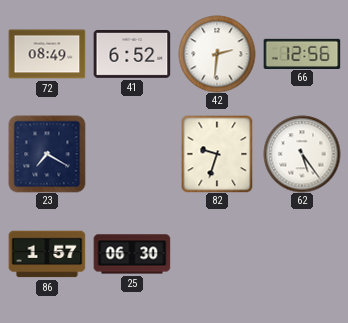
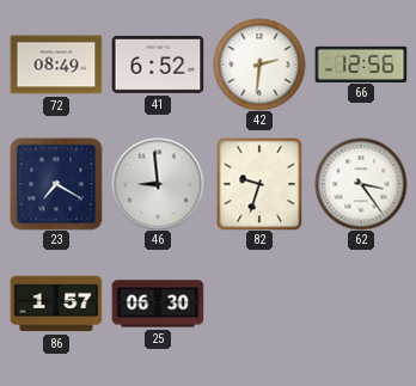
46: none -> 8:59
62: 5:24 -> 3:24
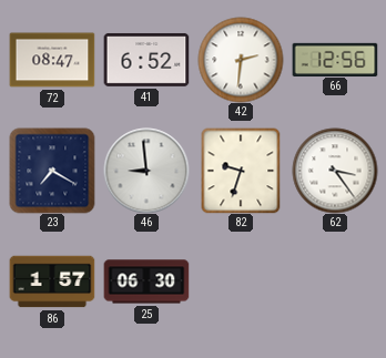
72: 08:49 -> 08:47
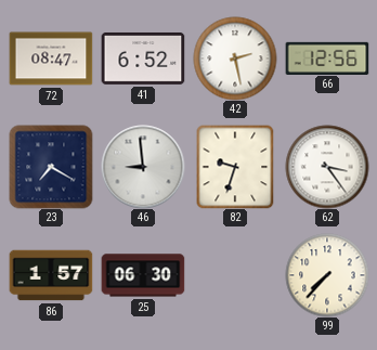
42: 2:31 -> 2:28
99: none -> 7:37
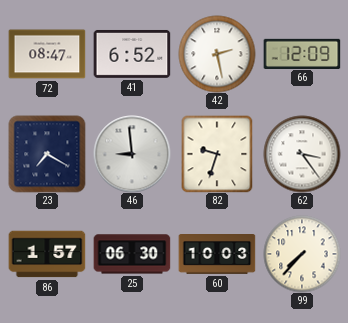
66: 12:56 -> 12:09
60: none -> 10:03
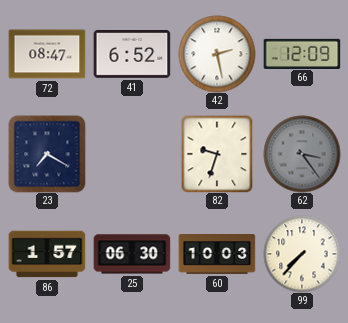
46: 8:59 -> none
62 dial: white -> grey
